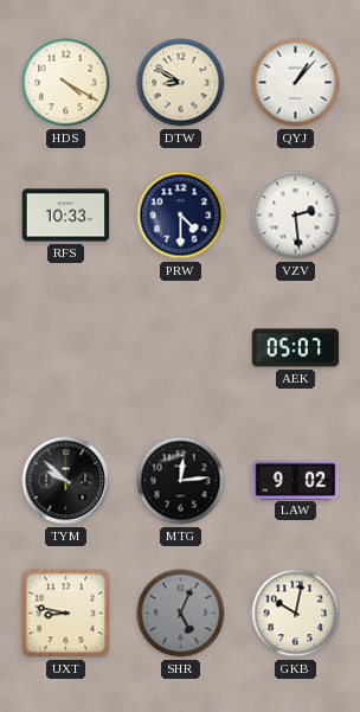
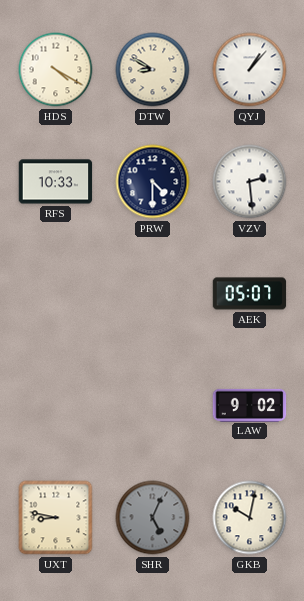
TYM: 9:52 -> none
MTG: 12:14 -> none
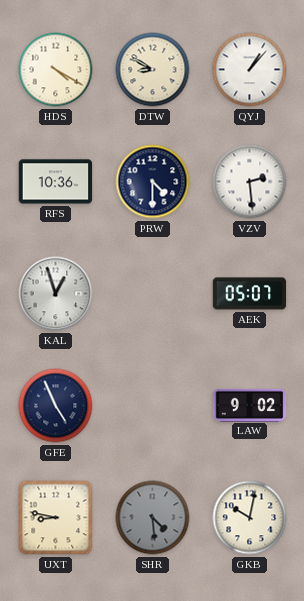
RFS: 10:33 -> 10:36
KAL: none -> 12:57
GFE: none -> 4:56
SHR: 5:04 -> 4:29
